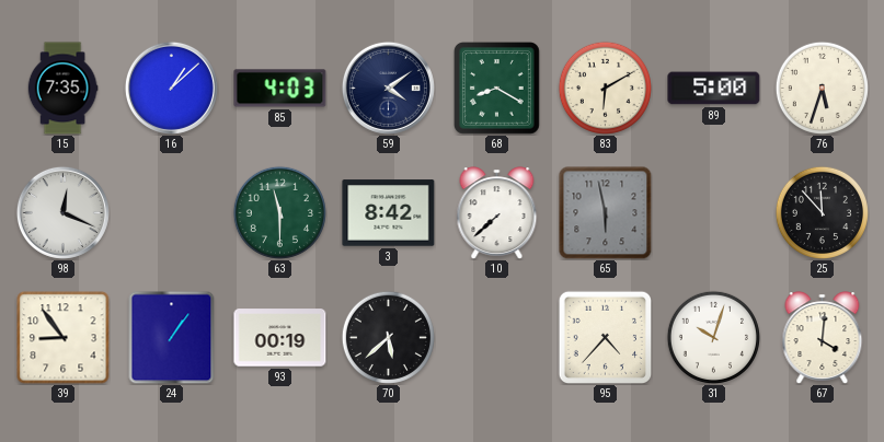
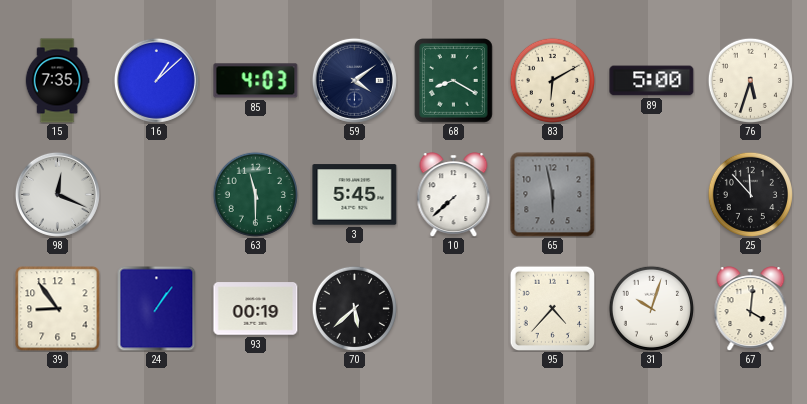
3: 8:42 -> 5:45
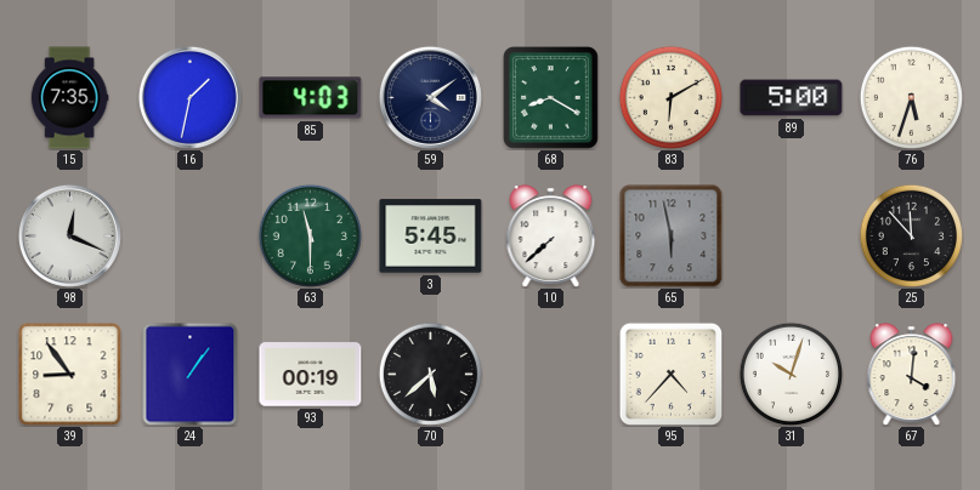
16: 1:08 -> 1:32
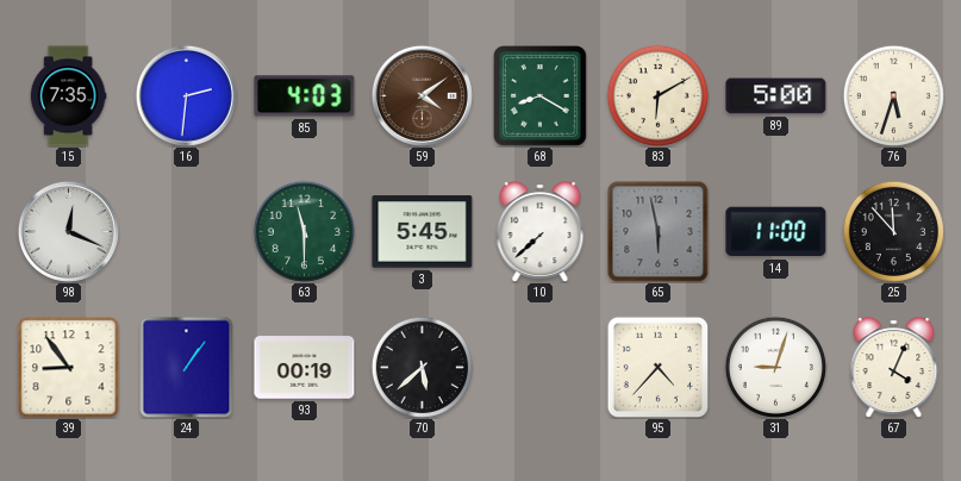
16: 1:32 -> 2:31
59 dial: navy -> brown
14: none -> 11:00
31: 10:03 -> 9:03
67: 4:01 -> 4:04
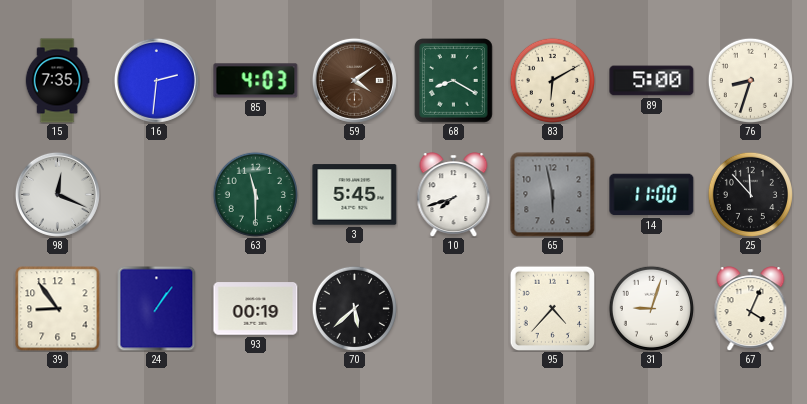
76: 5:33 -> 8:33
10: 7:38 -> 7:42
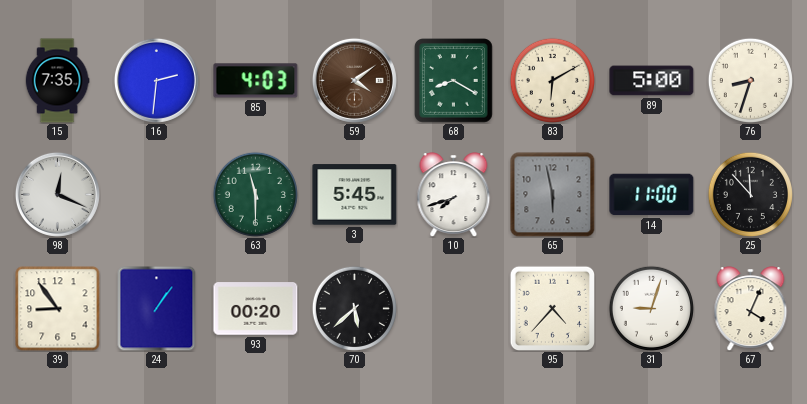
93: 00:19 -> 00:20
